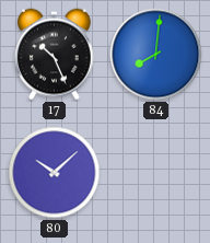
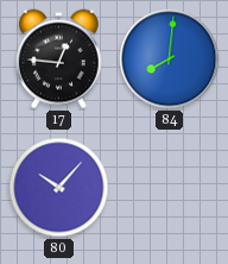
17: 10:26 -> 12:46
80: 10:08 -> 10:07
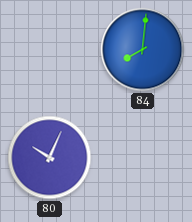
17: 12:46 -> none
80: 10:07 -> 10:04
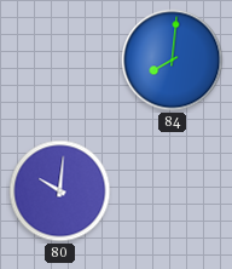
80: 10:04 -> 10:01
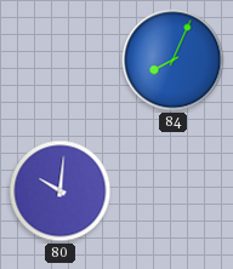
84: 8:01 -> 8:04
